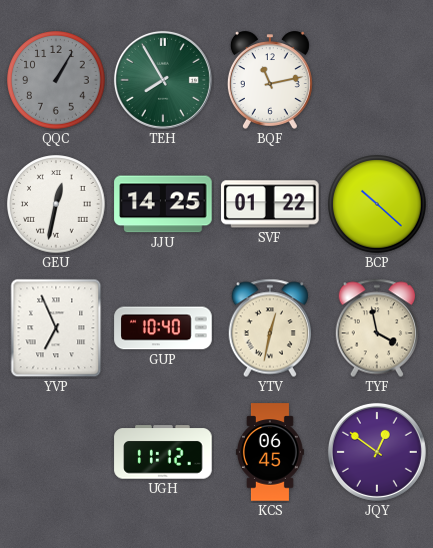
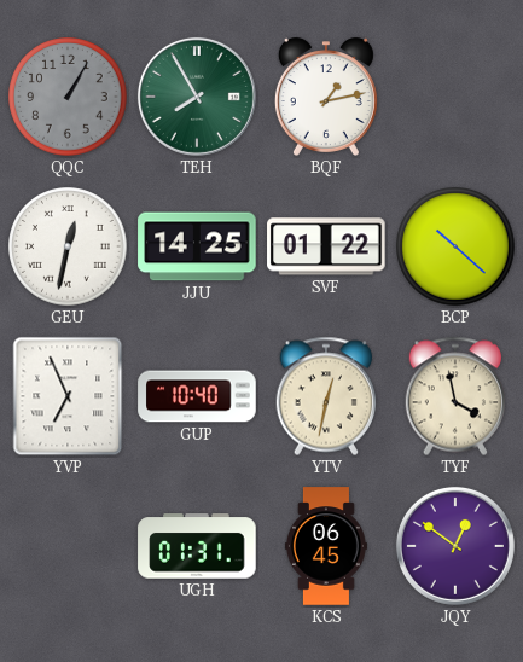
BQF: 11:13 -> 1:13
UGH: 11:12 -> 01:31
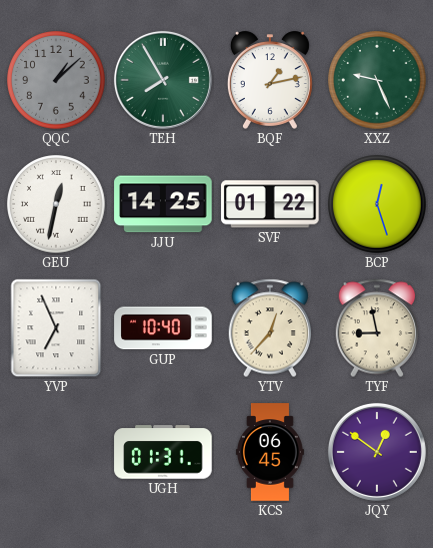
QQC: 1:05 -> 1:08
XXZ: none -> 9:26
BCP: 10:22 -> 12:27
YTV: 12:32 -> 12:37
TYF: 3:58 -> 8:58
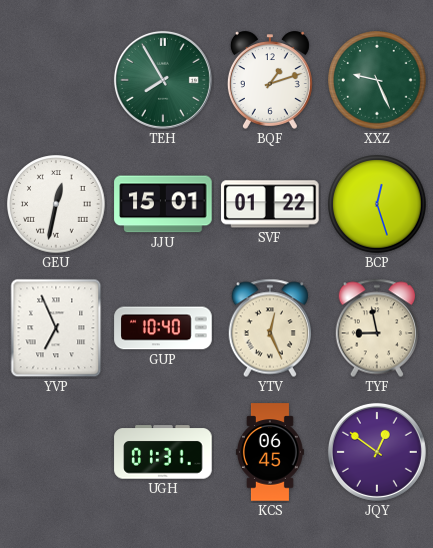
QQC: 1:08 -> none
BQF: 1:13 -> 1:12
JJU: 14:25 -> 15:01
YTV: 12:37 -> 12:26
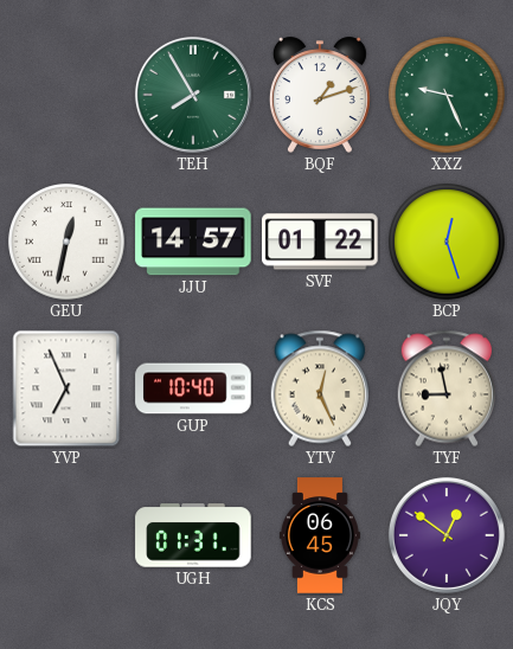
JJU: 15:01 -> 14:57
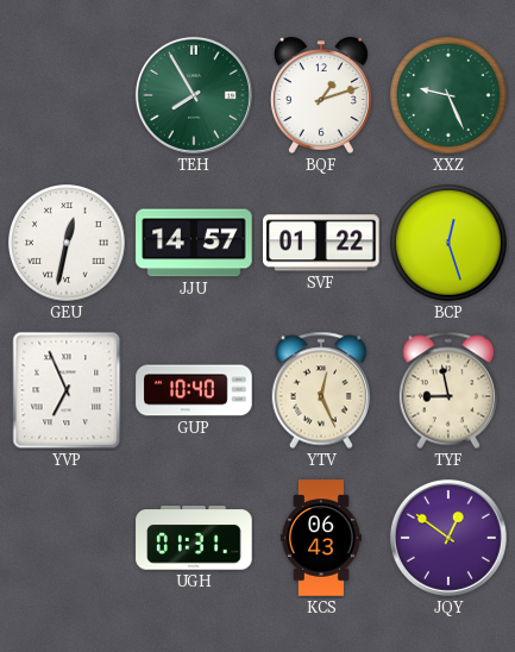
KCS: 06:45 -> 06:43
